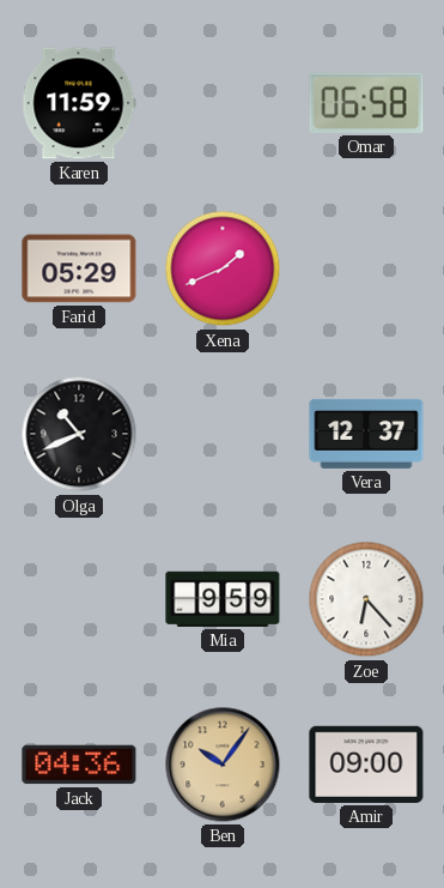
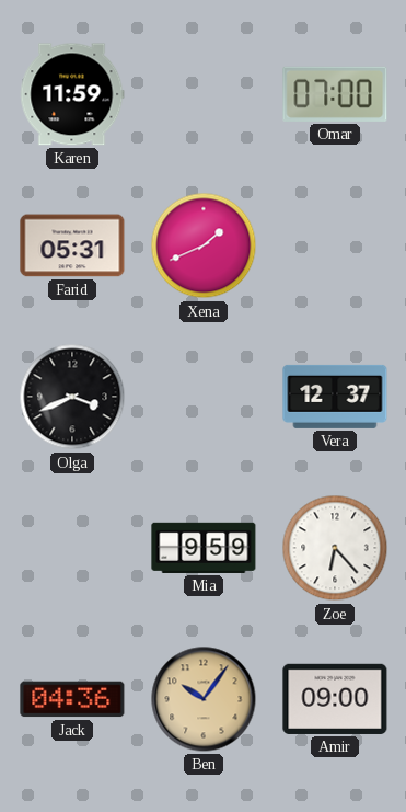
Omar: 06:58 -> 07:00
Farid: 05:29 -> 05:31
Olga: 10:41 -> 3:41
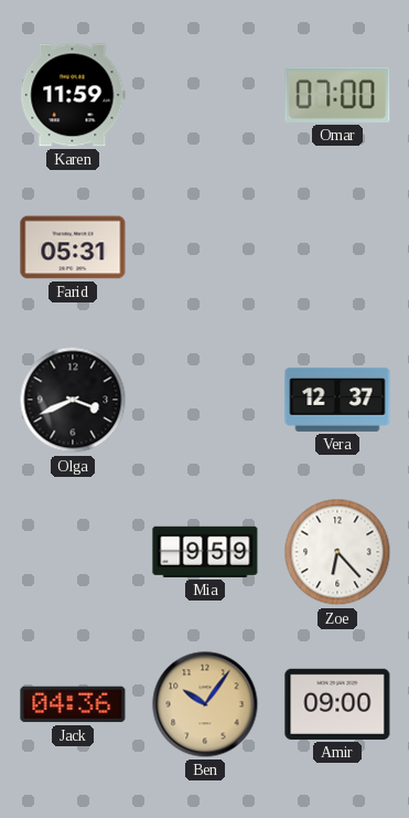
Xena: 1:41 -> none
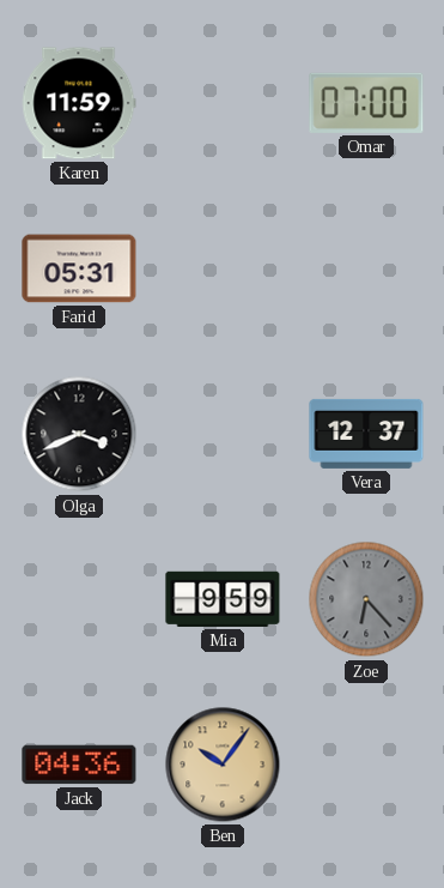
Zoe dial: white -> grey
Amir: 09:00 -> none
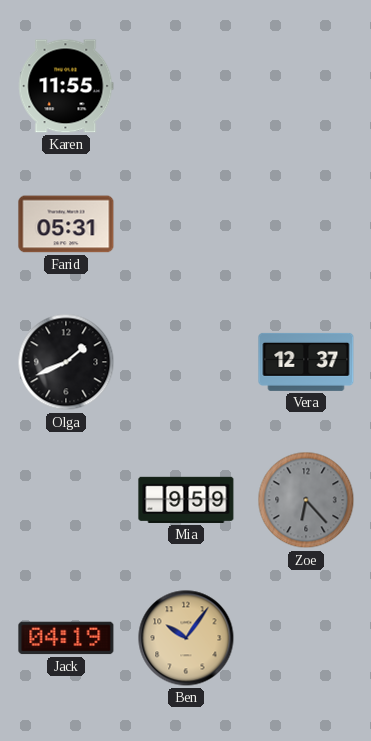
Karen: 11:59 -> 11:55
Omar: 07:00 -> none
Olga: 3:41 -> 1:41
Jack: 04:36 -> 04:19
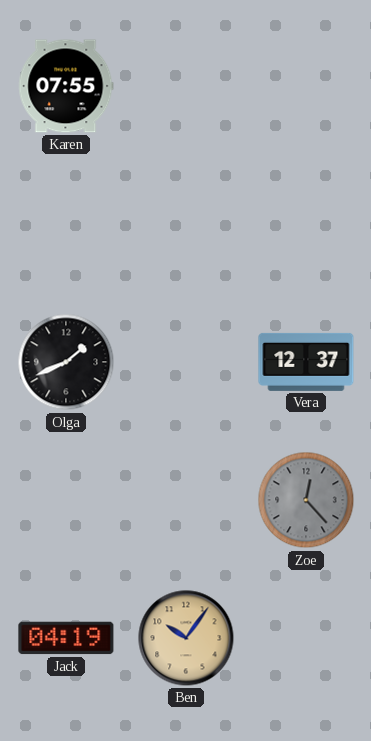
Karen: 11:55 -> 07:55
Farid: 05:31 -> none
Mia: 9:59 -> none
Zoe: 6:23 -> 12:23
